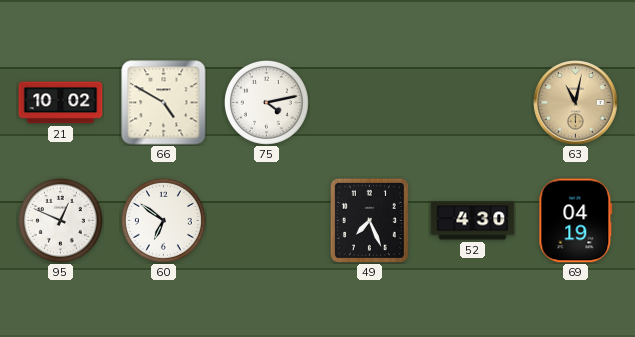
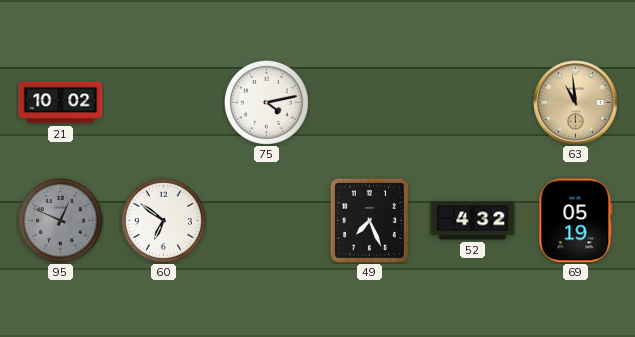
66: 4:50 -> none
63: 11:02 -> 10:59
95 dial: white -> grey
52: 4:30 -> 4:32
69: 04:19 -> 05:19
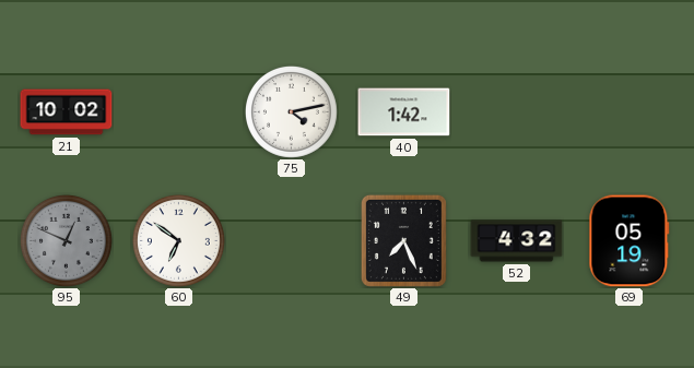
40: none -> 1:42
63: 10:59 -> none
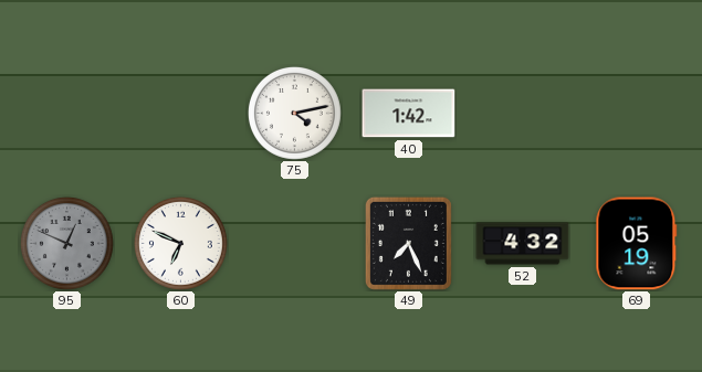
21: 10:02 -> none
60: 6:51 -> 6:49
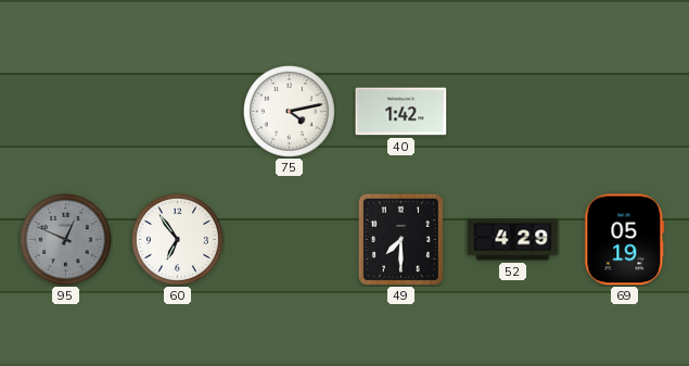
60: 6:49 -> 6:54
49: 7:26 -> 7:30
52: 4:32 -> 4:29
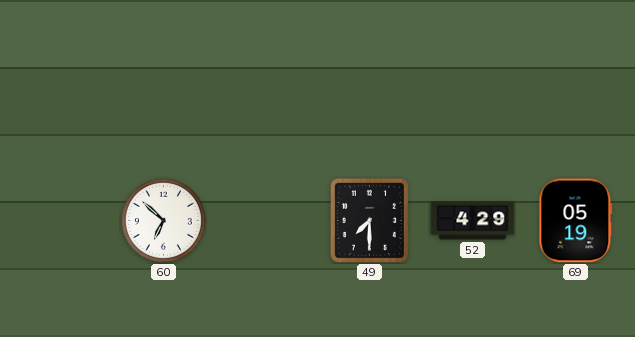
75: 4:13 -> none
40: 1:42 -> none
95: 12:49 -> none
60: 6:54 -> 6:52
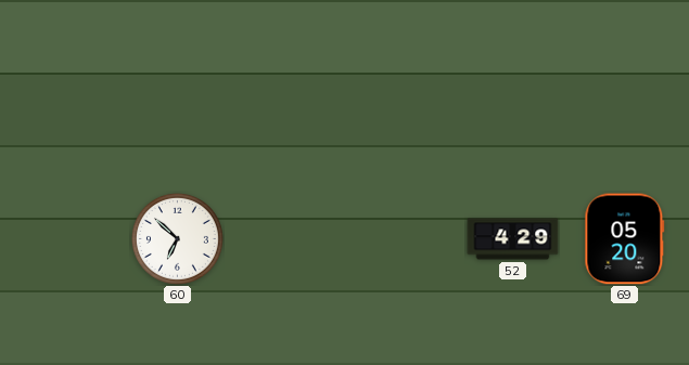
49: 7:30 -> none
69: 05:19 -> 05:20
